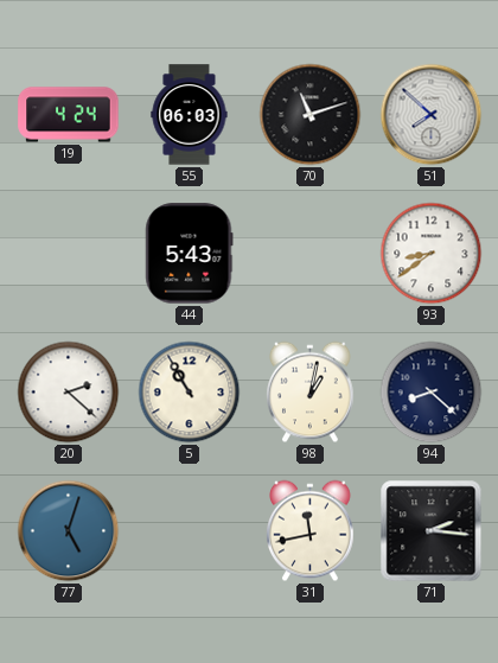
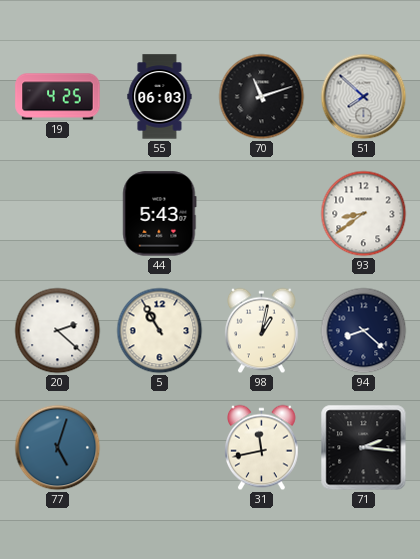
19: 4:24 -> 4:25
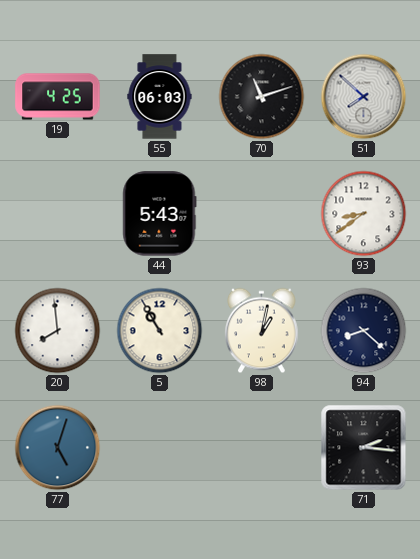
20: 2:22 -> 7:59
31: 11:43 -> none
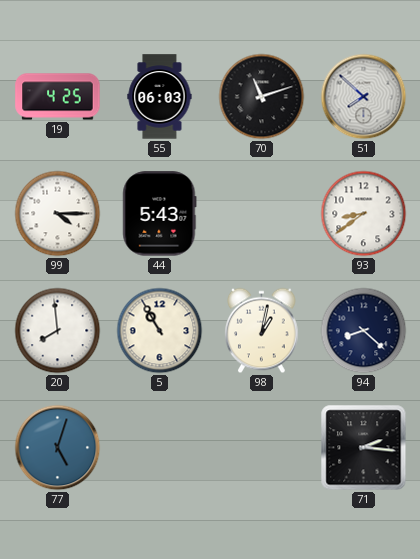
99: none -> 4:15
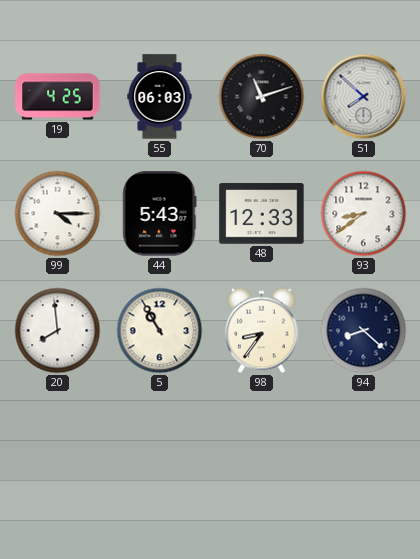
48: none -> 12:33
98: 1:02 -> 8:36
77: 5:03 -> none
71: 2:16 -> none
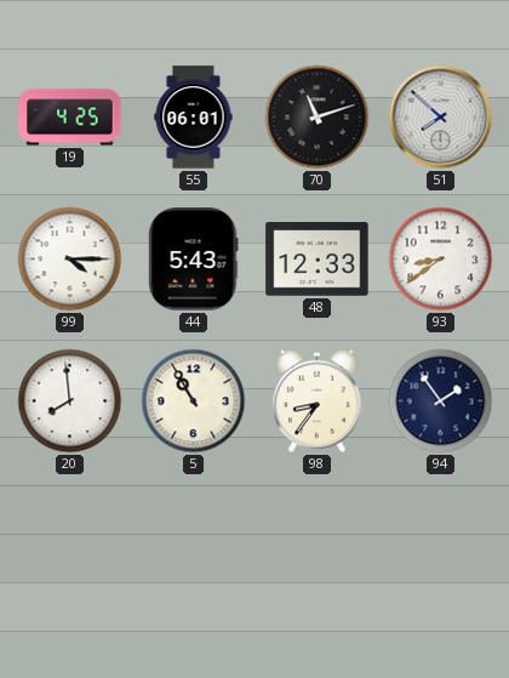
55: 06:03 -> 06:01
94: 8:22 -> 1:54
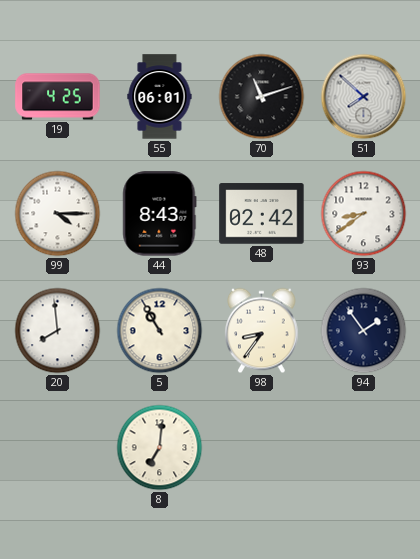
44: 5:43 -> 8:43
48: 12:33 -> 02:42
8: none -> 7:01
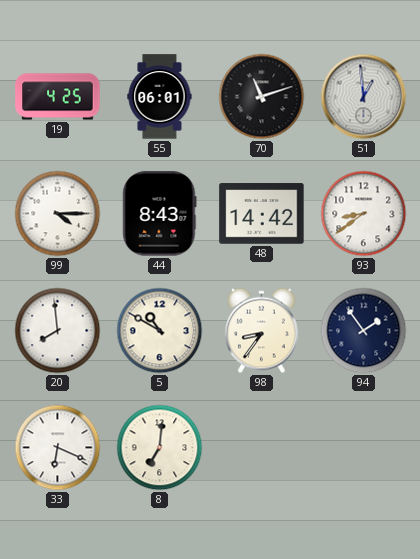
51: 7:52 -> 12:59
48: 02:42 -> 14:42
5: 10:55 -> 10:50
33: none -> 6:19
